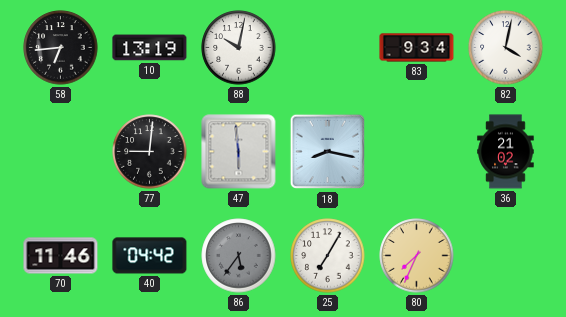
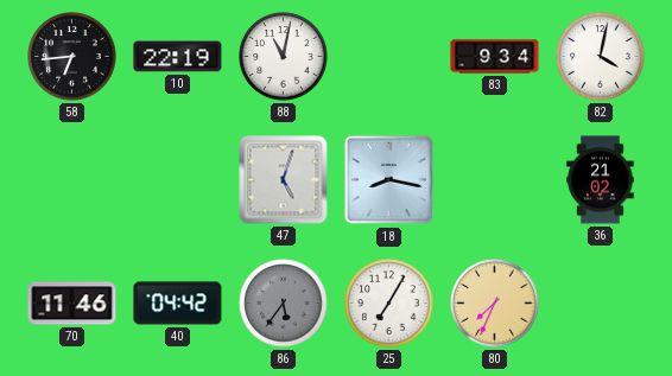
10: 13:19 -> 22:19
88: 10:02 -> 11:02
77: 9:01 -> none
47: 5:59 -> 5:03
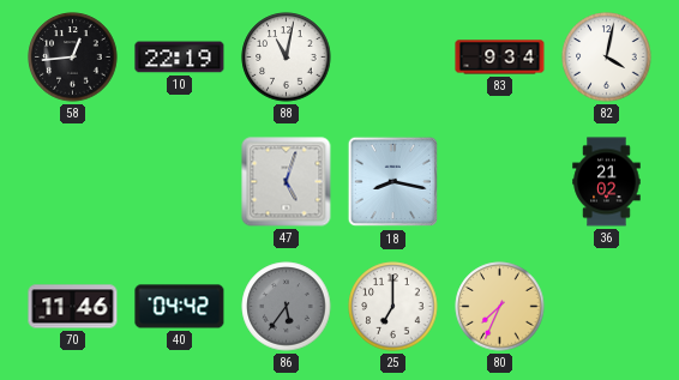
58: 6:44 -> 12:44
25: 7:05 -> 7:00
